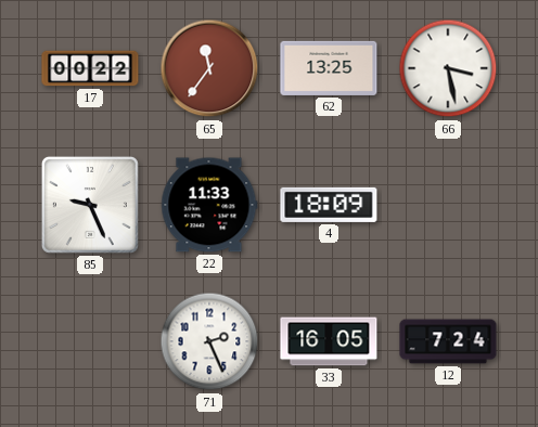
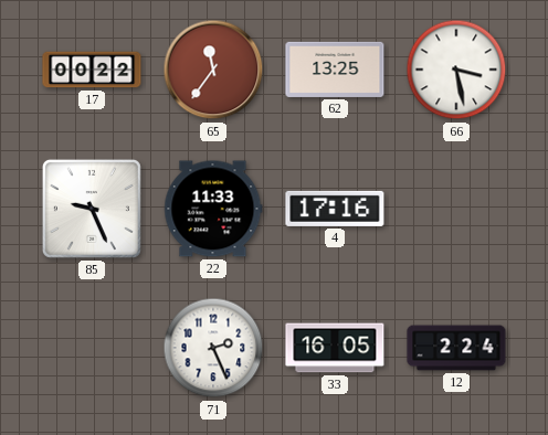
4: 18:09 -> 17:16
12: 7:24 -> 2:24
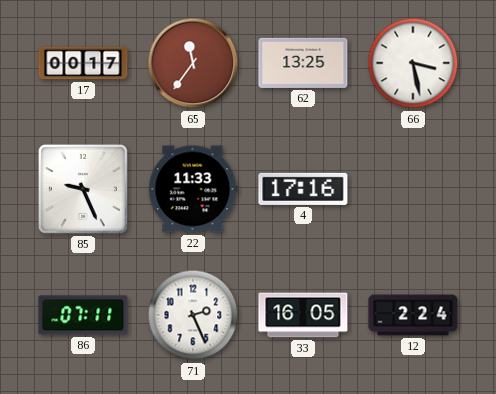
17: 00:22 -> 00:17
86: none -> 07:11
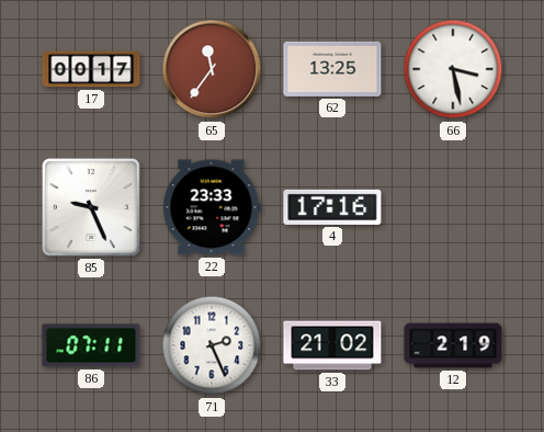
22: 11:33 -> 23:33
33: 16:05 -> 21:02
12: 2:24 -> 2:19
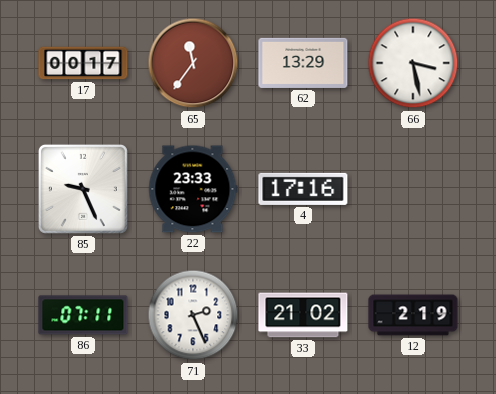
62: 13:25 -> 13:29
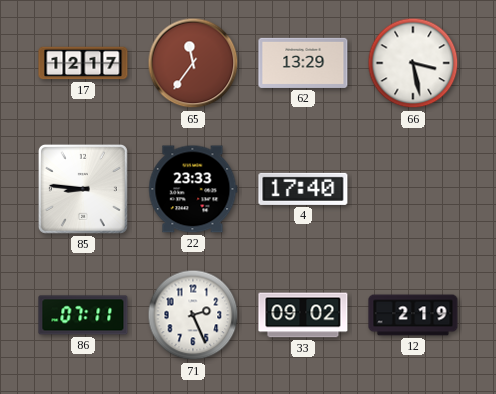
17: 00:17 -> 12:17
85: 9:26 -> 8:46
4: 17:16 -> 17:40
33: 21:02 -> 09:02
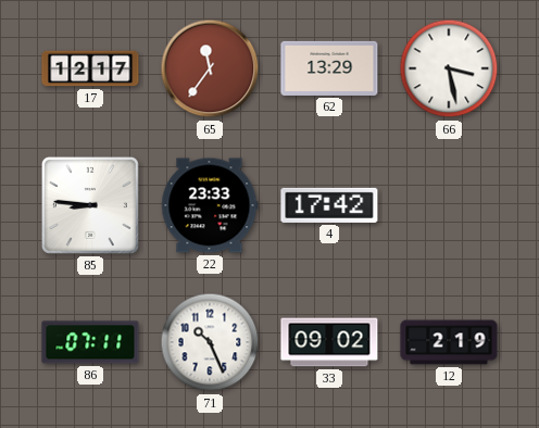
4: 17:40 -> 17:42
71: 2:26 -> 10:26
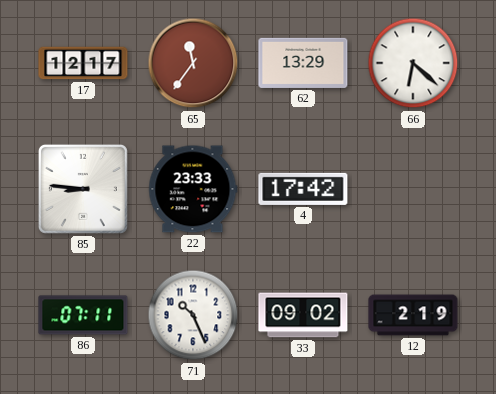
66: 3:28 -> 6:22
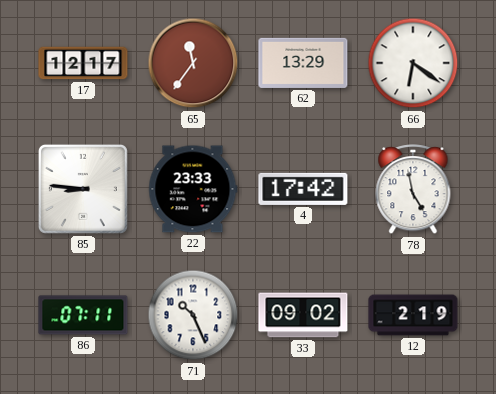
66: 6:22 -> 6:21
78: none -> 4:58
